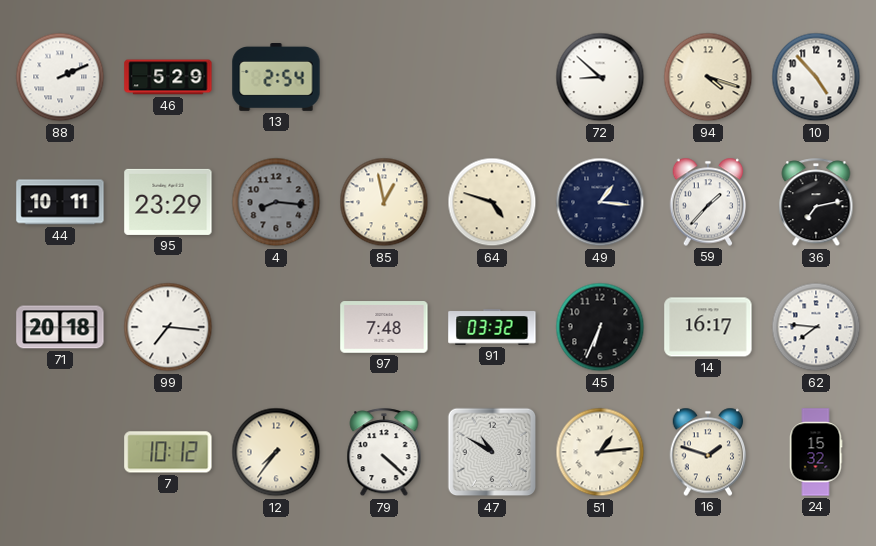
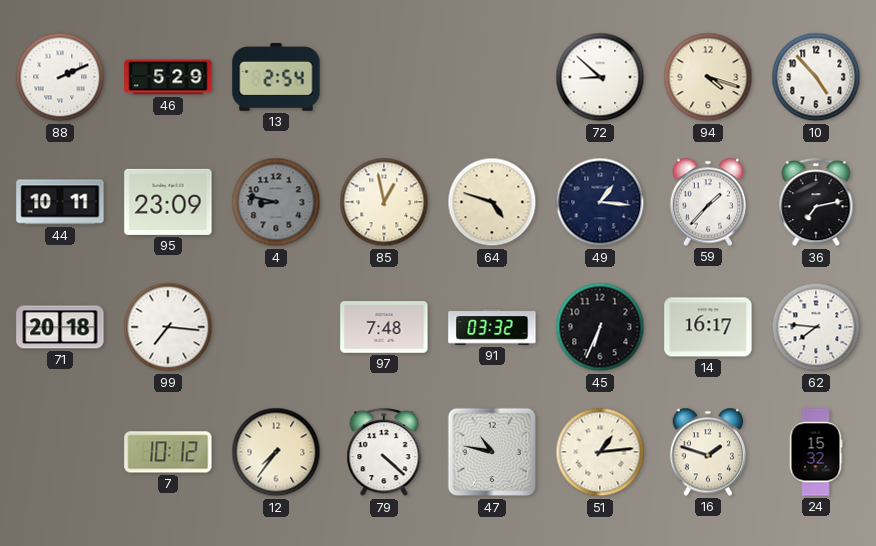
95: 23:29 -> 23:09
4: 8:16 -> 8:47
47: 10:50 -> 10:47
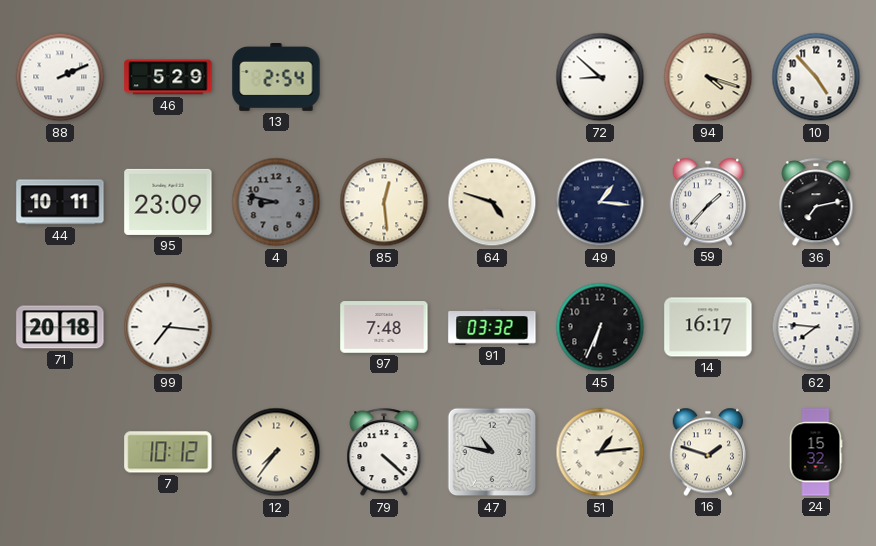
85: 12:58 -> 12:29
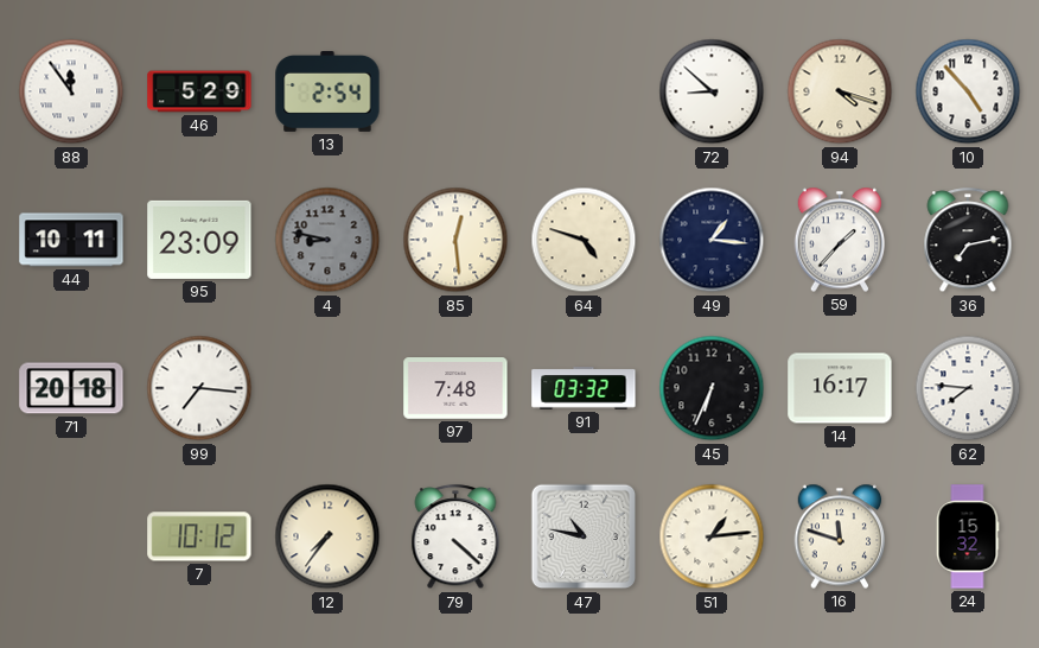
88: 2:11 -> 11:54
16: 1:48 -> 11:48
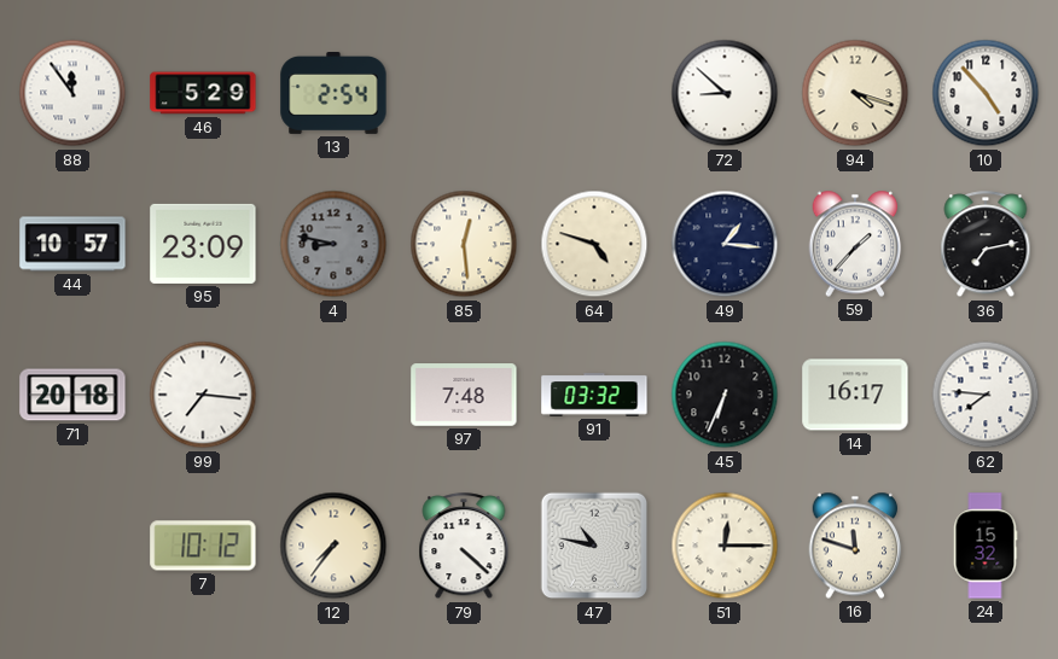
44: 10:11 -> 10:57
51: 1:14 -> 12:15
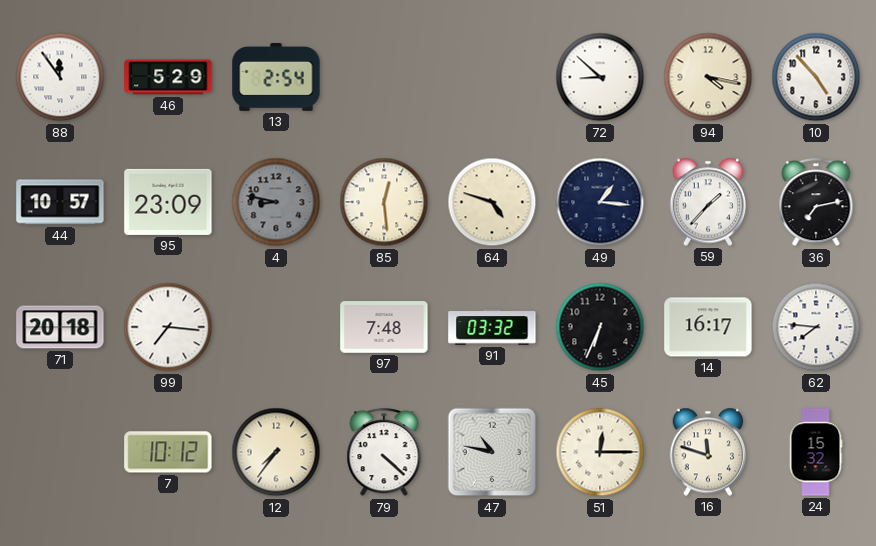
94: 4:18 -> 4:17
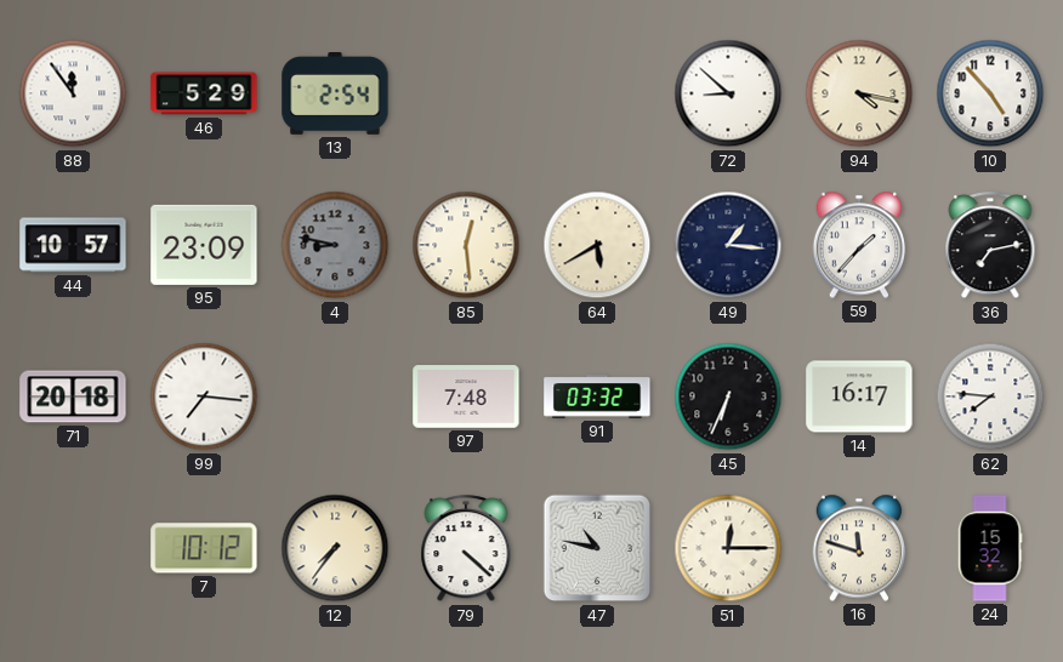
64: 4:48 -> 5:40
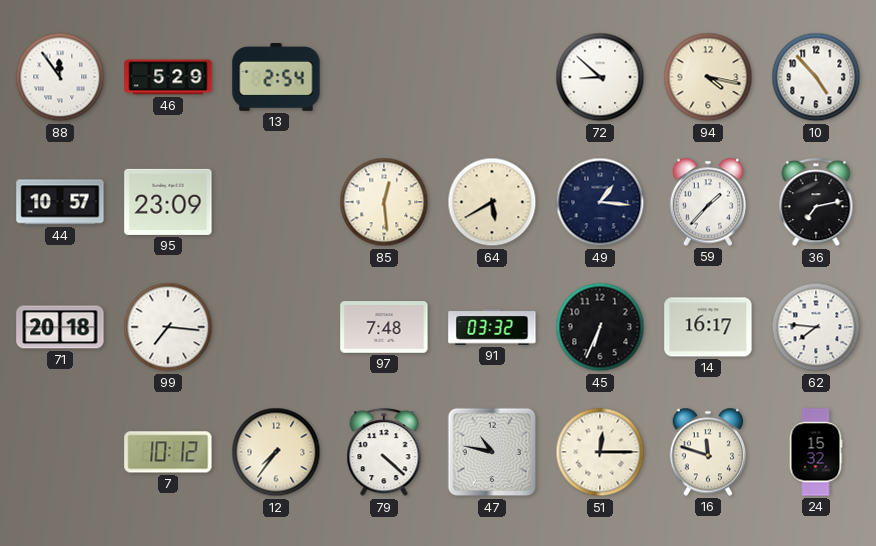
4: 8:47 -> none
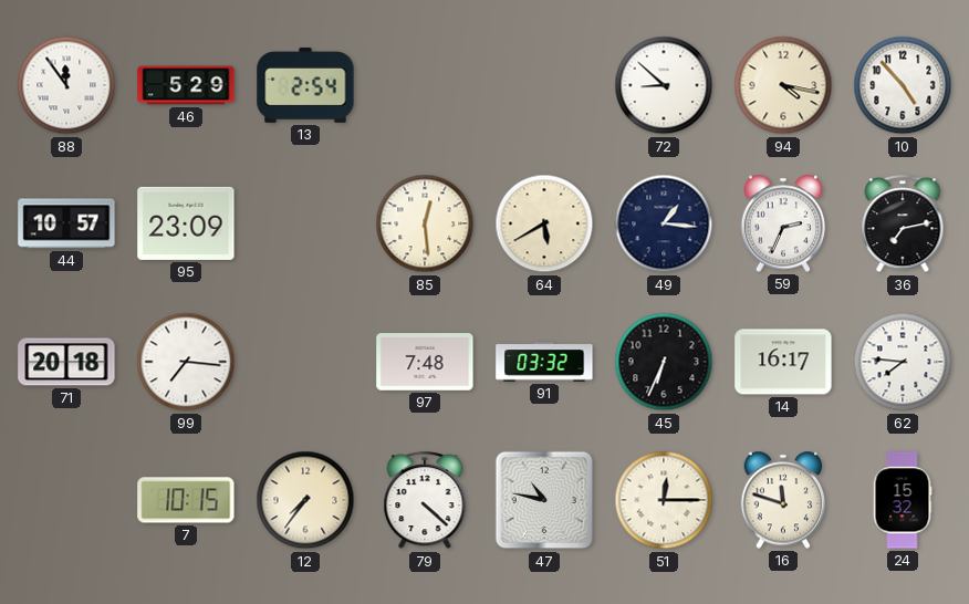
59: 1:37 -> 2:34
7: 10:12 -> 10:15
